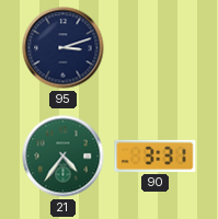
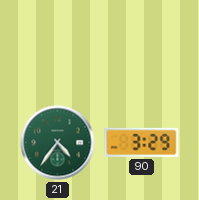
95: 3:12 -> none
90: 3:31 -> 3:29
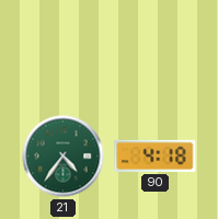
90: 3:29 -> 4:18
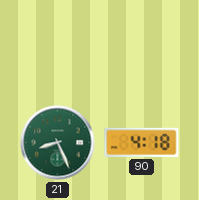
21: 4:36 -> 8:26
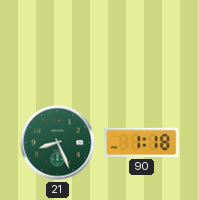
90: 4:18 -> 1:18
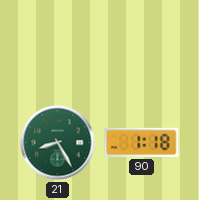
21: 8:26 -> 8:25
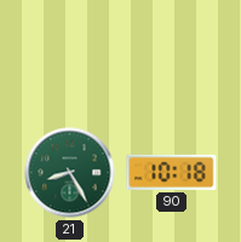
90: 1:18 -> 10:18
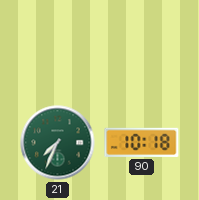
21: 8:25 -> 7:34
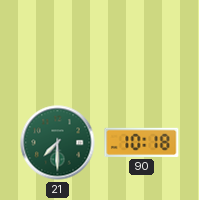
21: 7:34 -> 7:30
